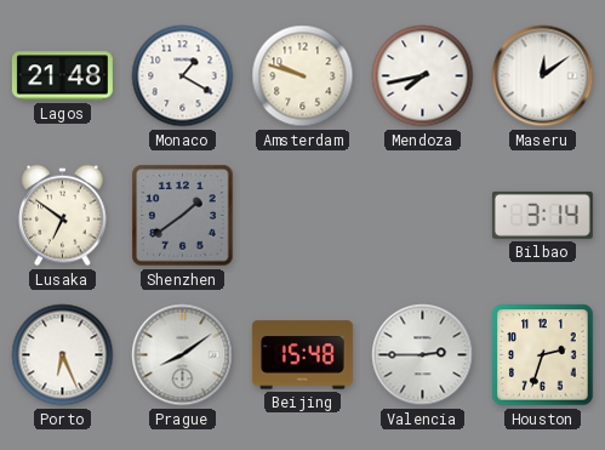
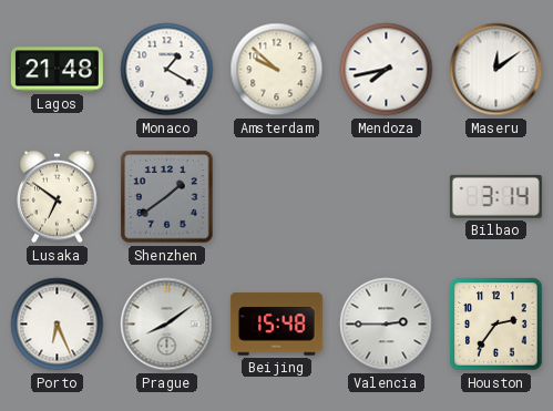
Amsterdam: 9:48 -> 9:52
Houston: 2:33 -> 2:36
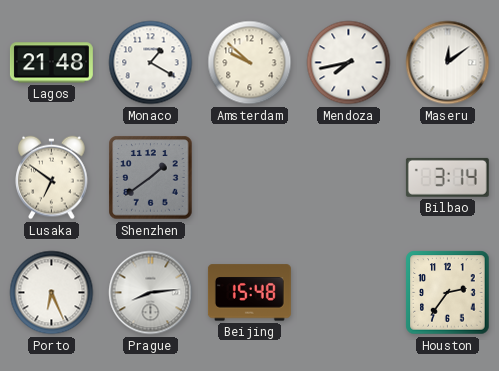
Prague: 8:09 -> 8:14
Valencia: 2:45 -> none
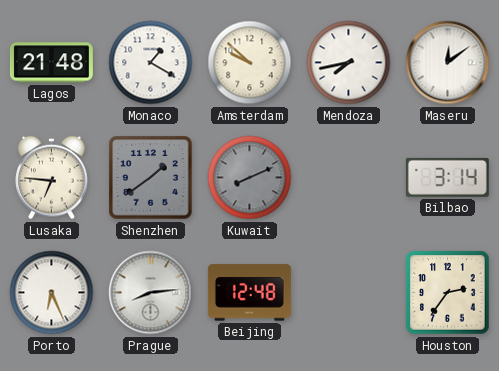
Lusaka: 6:51 -> 6:46
Kuwait: none -> 8:11
Beijing: 15:48 -> 12:48
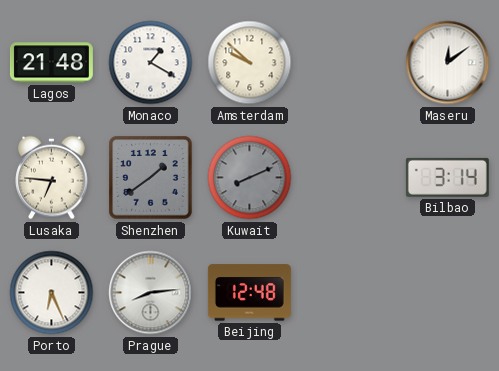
Mendoza: 7:43 -> none
Houston: 2:36 -> none
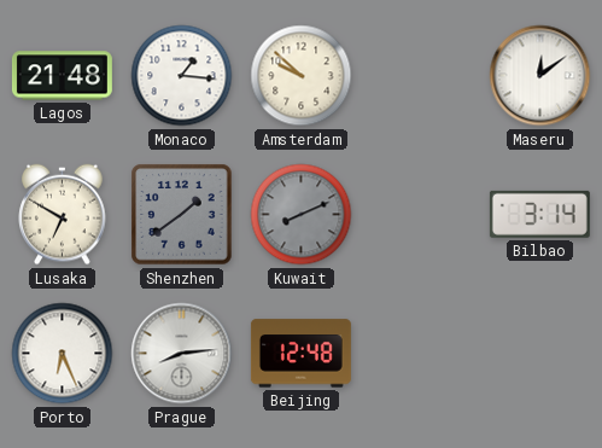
Monaco: 1:20 -> 1:16
Lusaka: 6:46 -> 6:50
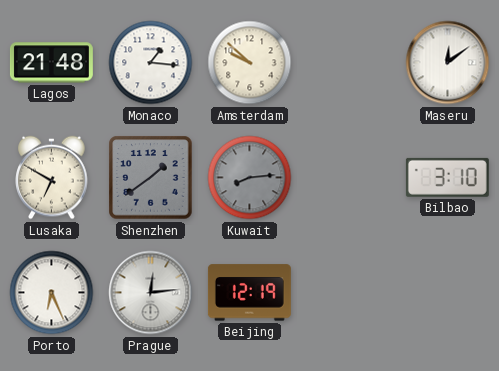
Kuwait: 8:11 -> 8:14
Bilbao: 3:14 -> 3:10
Prague: 8:14 -> 12:14
Beijing: 12:48 -> 12:19
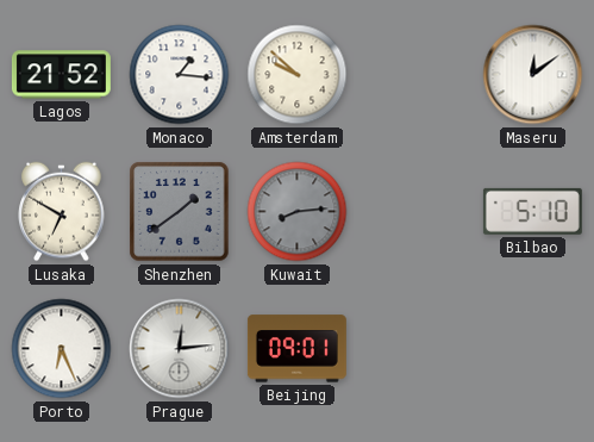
Lagos: 21:48 -> 21:52
Bilbao: 3:10 -> 5:10
Beijing: 12:19 -> 09:01
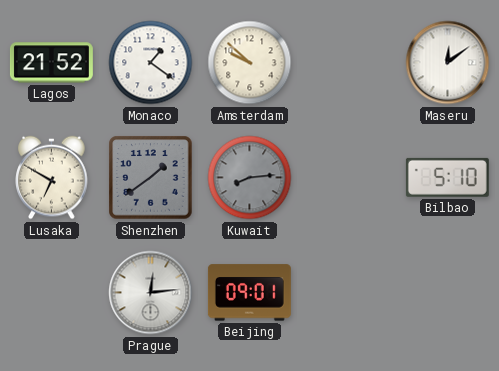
Monaco: 1:16 -> 1:21
Porto: 6:26 -> none
